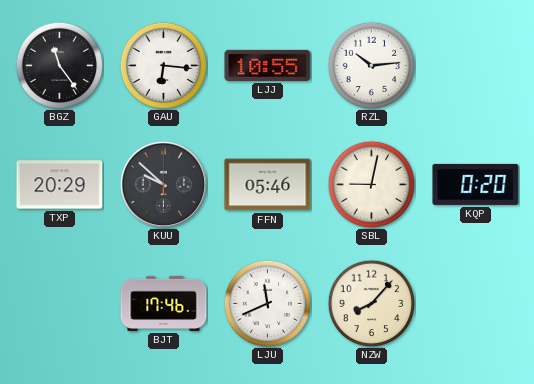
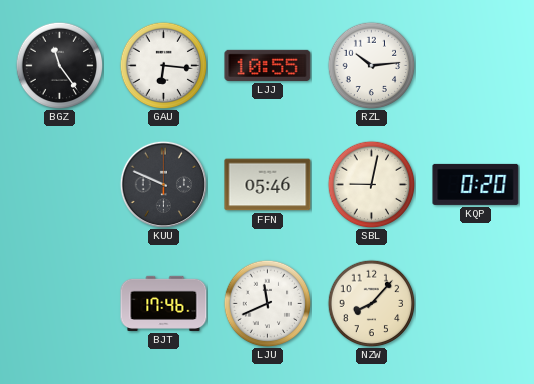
TXP: 20:29 -> none
KUU: 9:52 -> 9:49
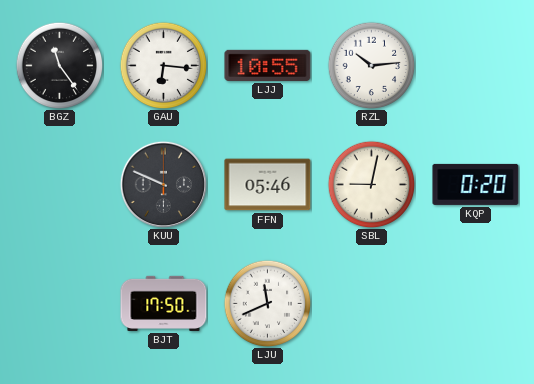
BJT: 17:46 -> 17:50
NZW: 8:07 -> none
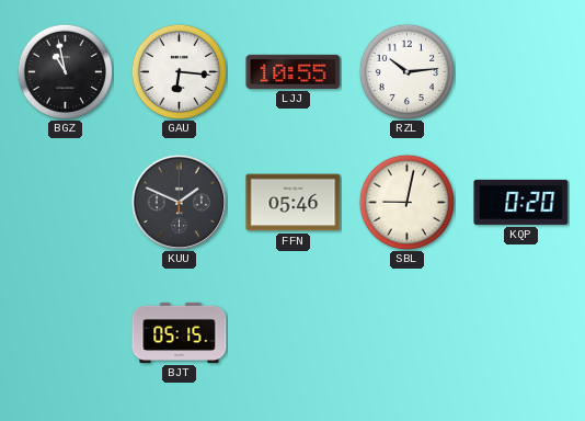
BGZ: 11:24 -> 10:58
KUU: 9:49 -> 1:49
BJT: 17:50 -> 05:15
LJU: 11:41 -> none
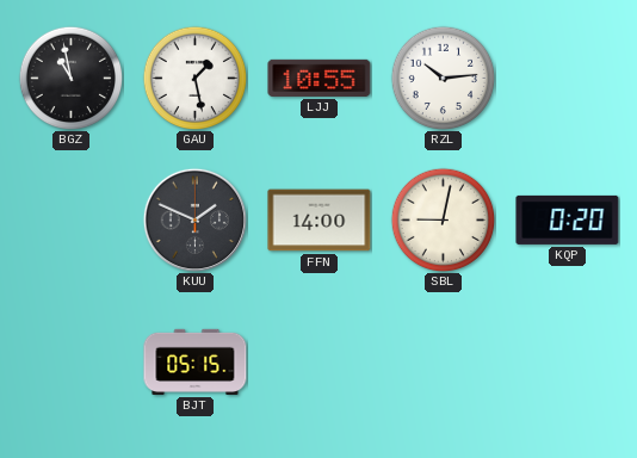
GAU: 6:16 -> 1:28
FFN: 05:46 -> 14:00
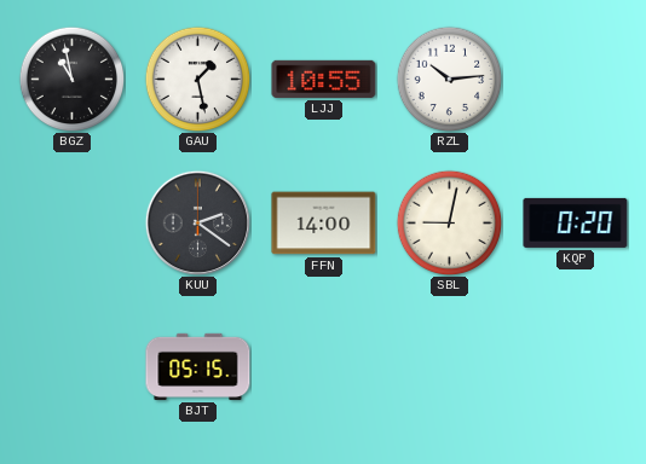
KUU: 1:49 -> 2:21
